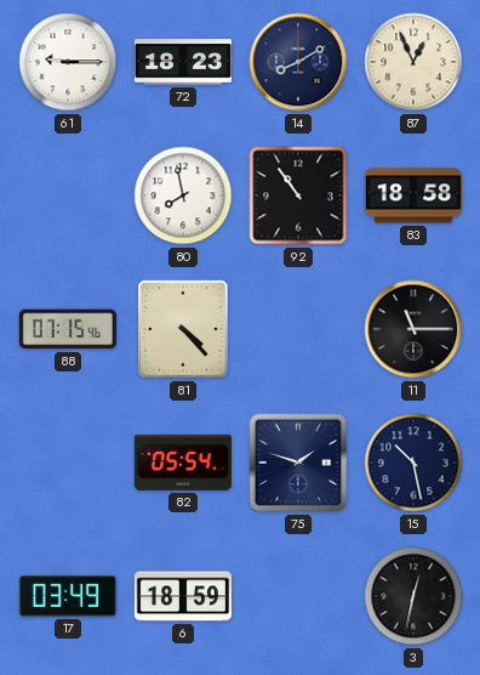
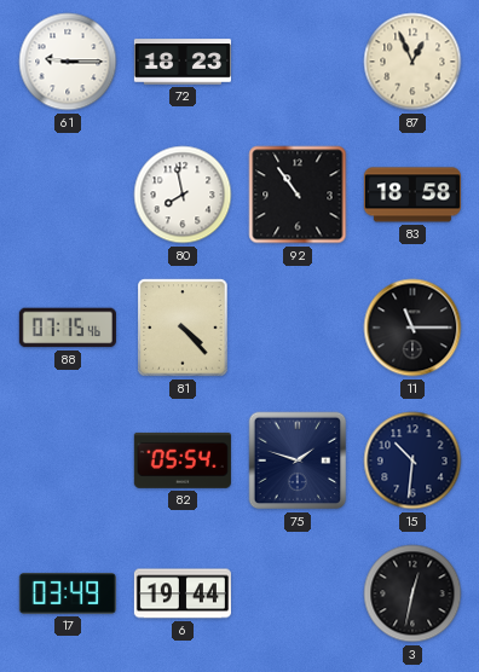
14: 8:10 -> none
15: 10:28 -> 10:31
6: 18:59 -> 19:44
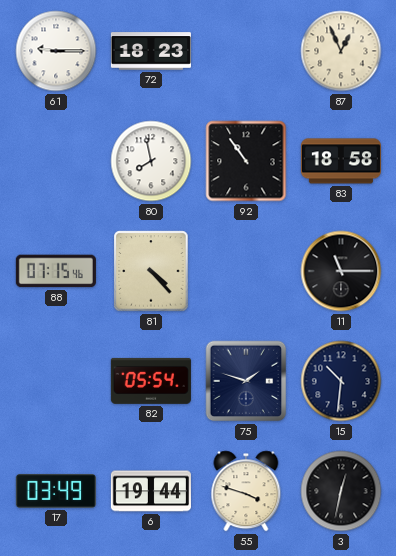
55: none -> 3:48
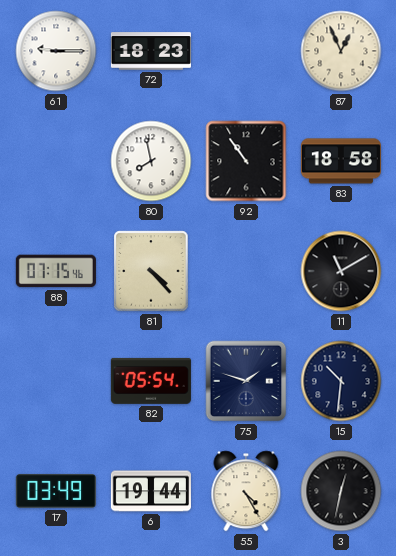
11: 11:15 -> 11:10
55: 3:48 -> 4:25
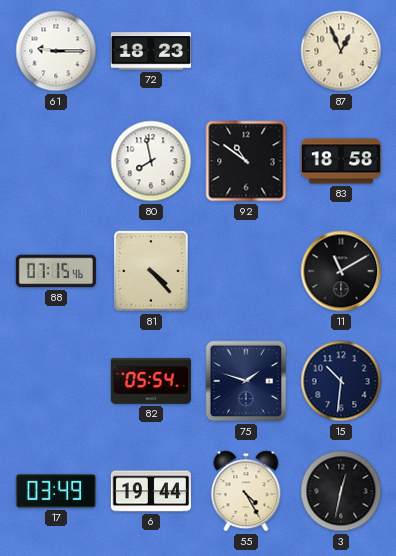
92: 10:54 -> 10:51
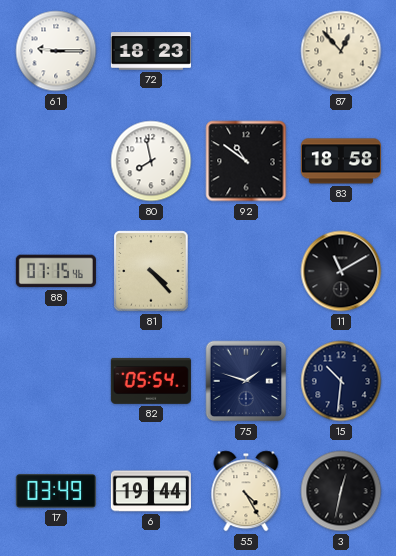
87: 12:56 -> 12:53
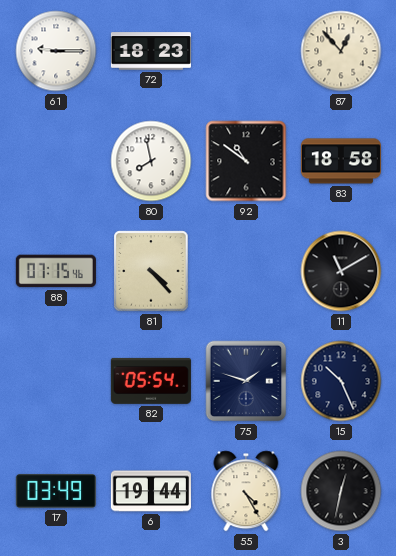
15: 10:31 -> 10:26
